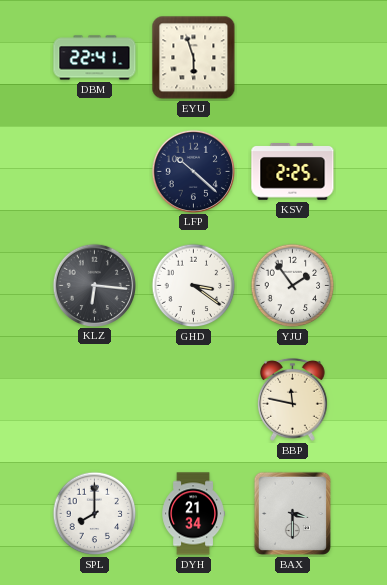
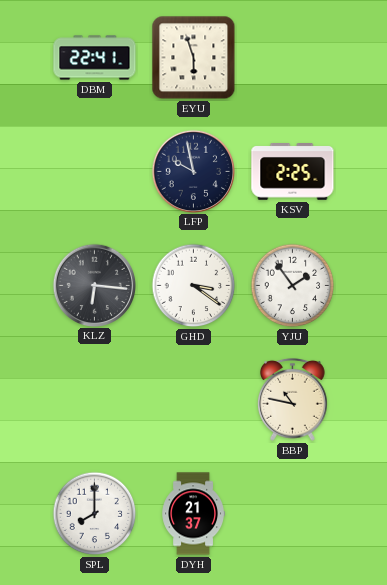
LFP: 10:22 -> 9:58
BBP: 11:47 -> 10:47
DYH: 21:34 -> 21:37
BAX: 3:30 -> none
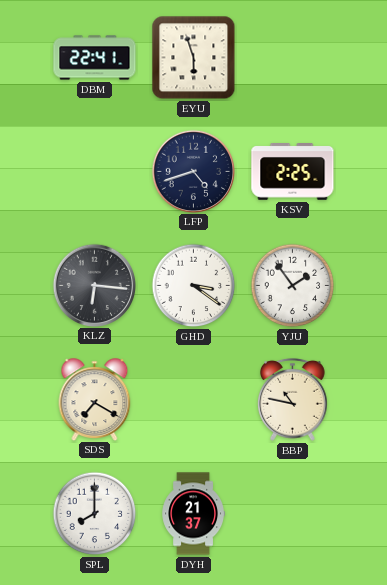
LFP: 9:58 -> 4:42
SDS: none -> 7:20
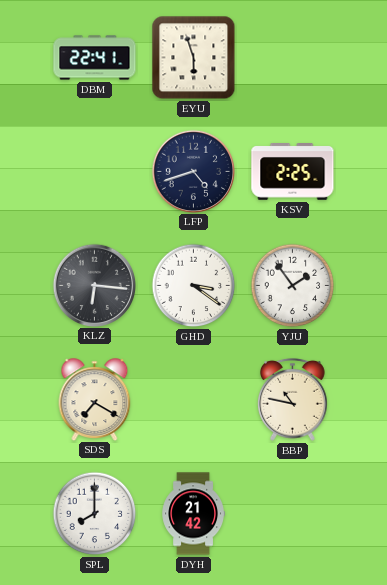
DYH: 21:37 -> 21:42
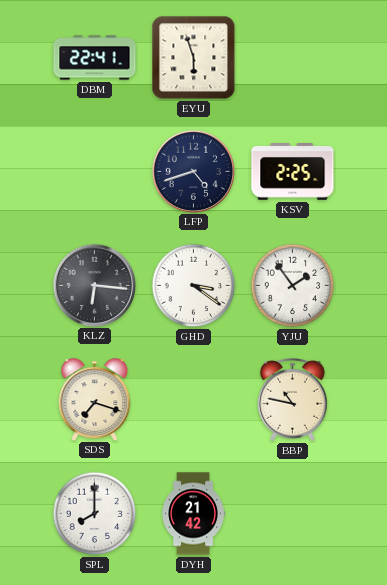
SDS: 7:20 -> 7:18
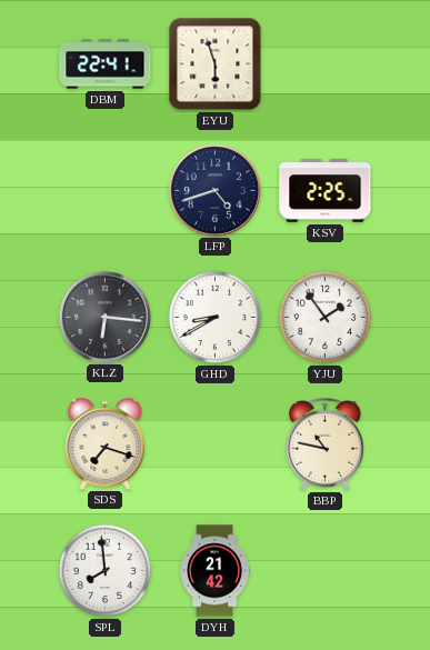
GHD: 3:21 -> 8:40
SPL: 8:00 -> 7:59
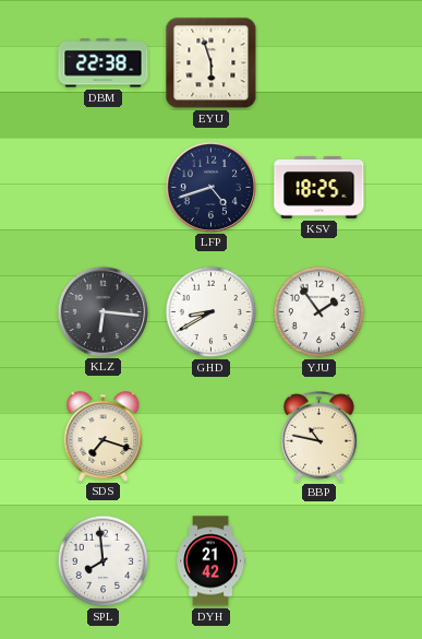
DBM: 22:41 -> 22:38
KSV: 2:25 -> 18:25
